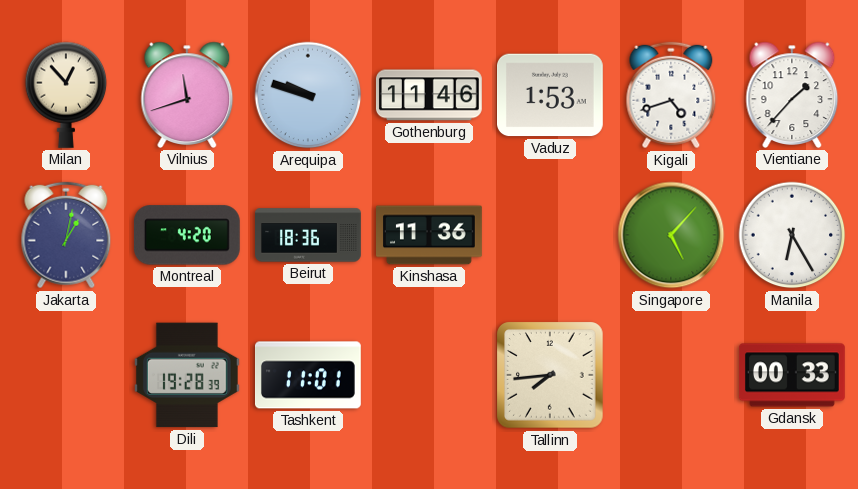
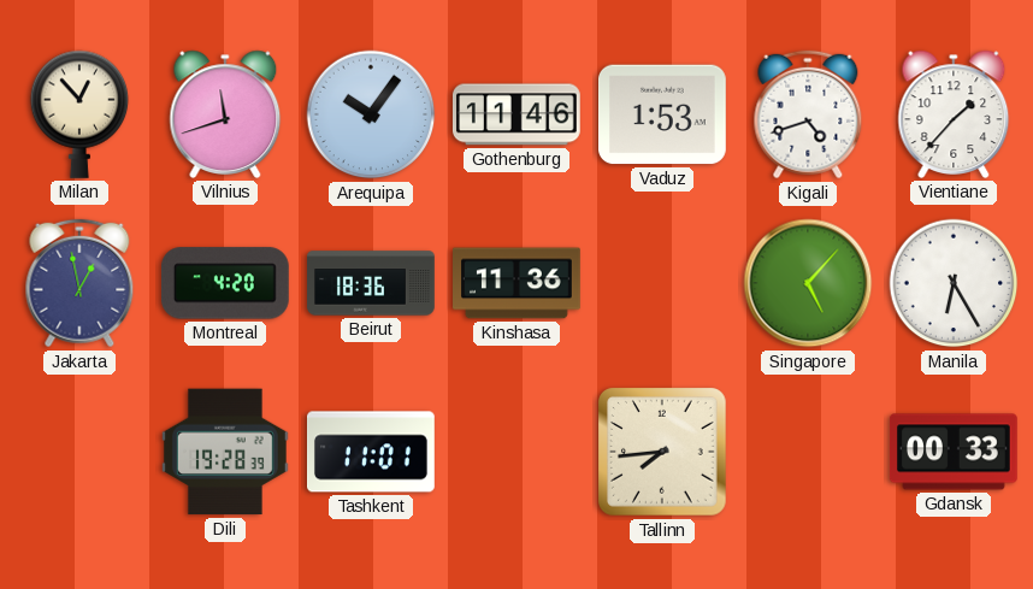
Arequipa: 9:48 -> 10:06
Jakarta: 1:02 -> 12:58
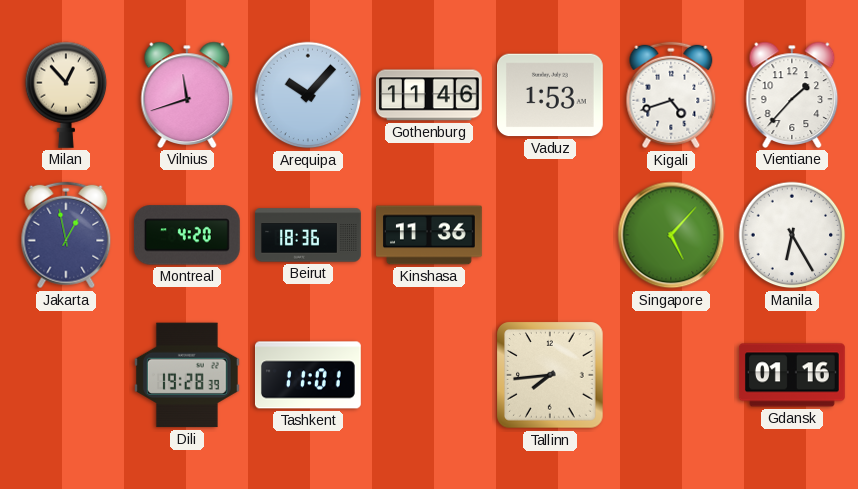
Arequipa: 10:06 -> 10:07
Gdansk: 00:33 -> 01:16
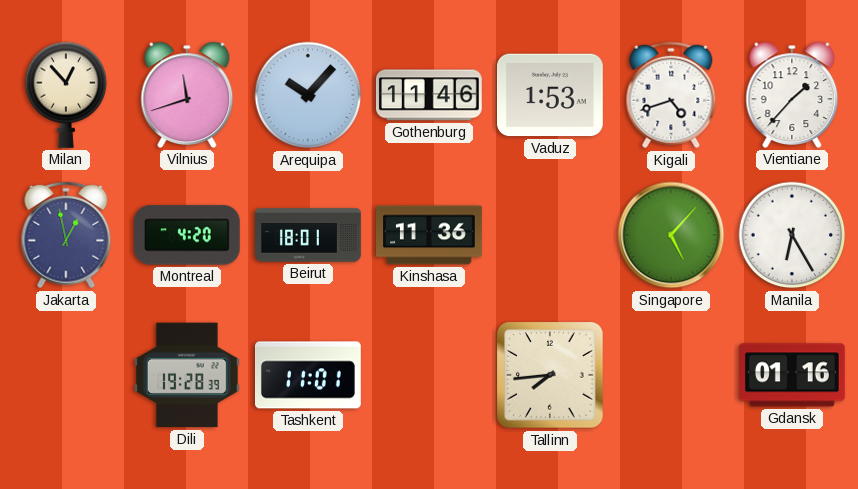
Beirut: 18:36 -> 18:01
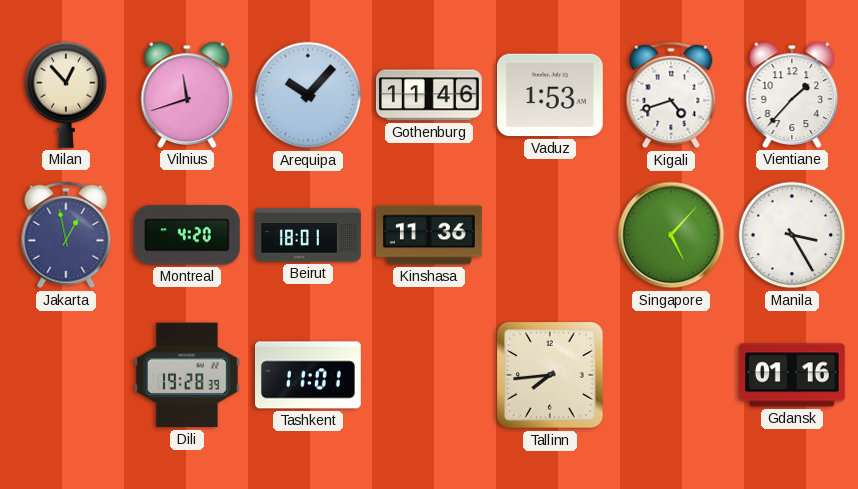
Manila: 6:25 -> 3:25
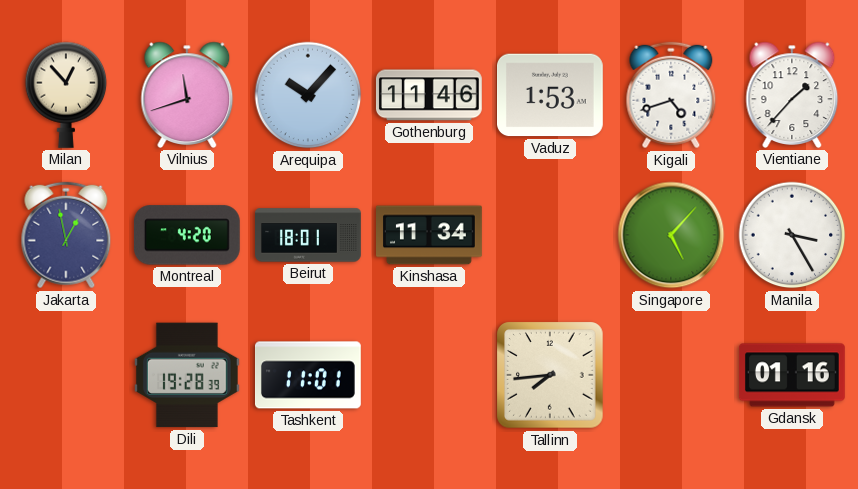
Kinshasa: 11:36 -> 11:34
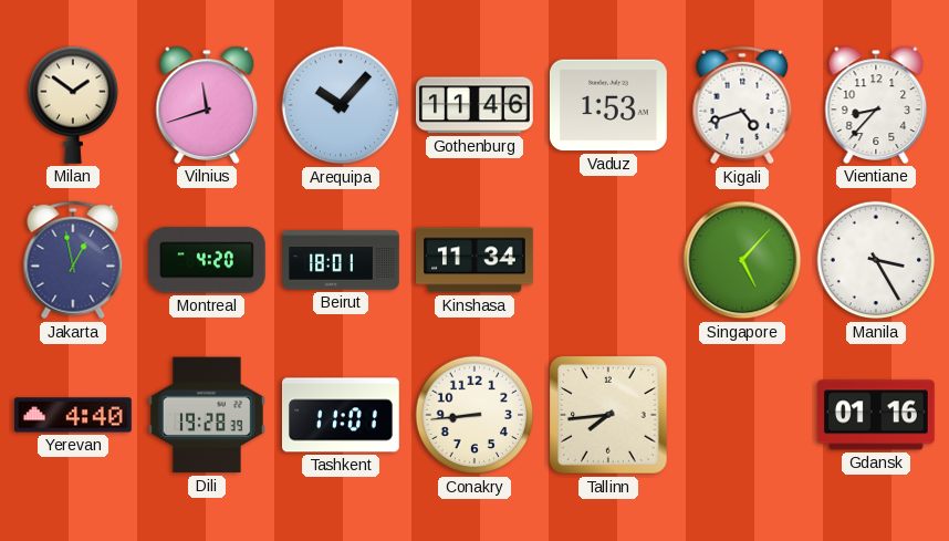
Milan: 12:53 -> 1:51
Vientiane: 1:37 -> 8:37
Yerevan: none -> 4:40
Conakry: none -> 8:44
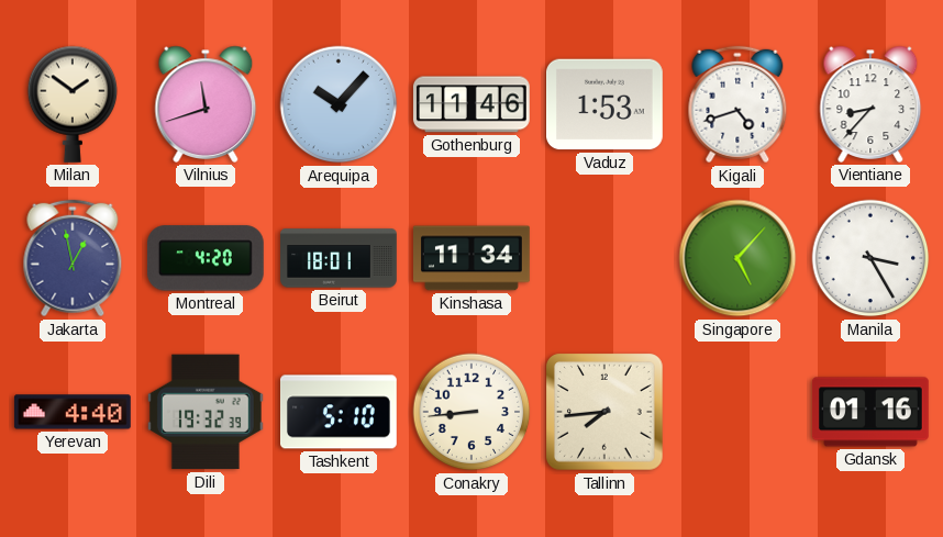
Dili: 19:28 -> 19:32
Tashkent: 11:01 -> 5:10
